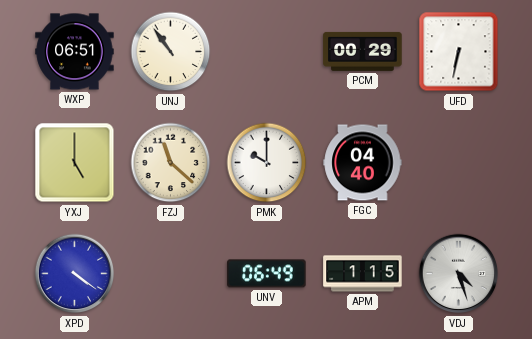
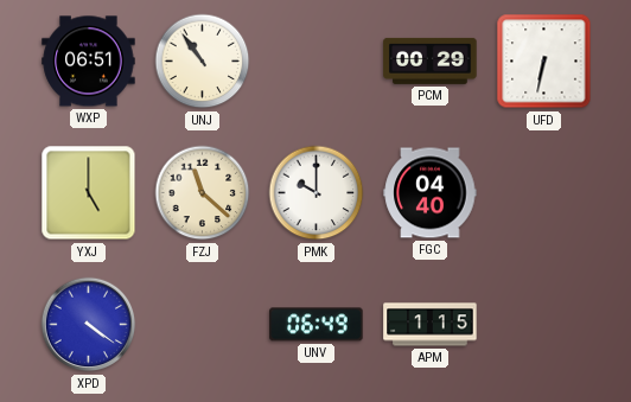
VDJ: 4:27 -> none
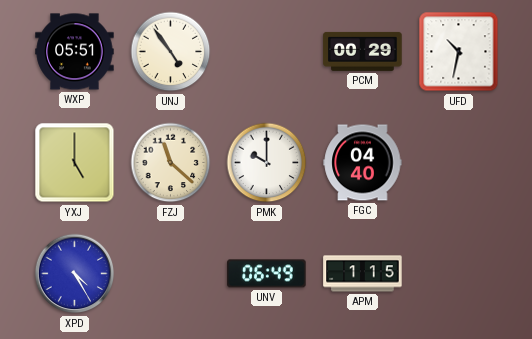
WXP: 06:51 -> 05:51
UNJ: 10:54 -> 4:54
UFD: 6:32 -> 10:32
XPD: 4:21 -> 4:25
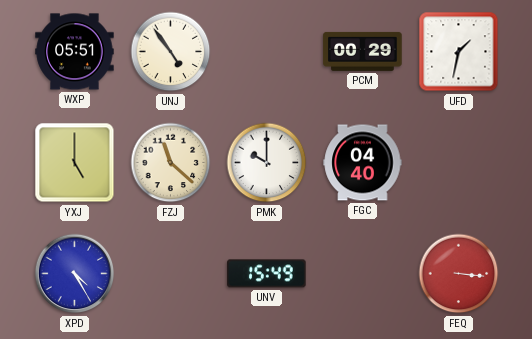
UFD: 10:32 -> 1:32
UNV: 06:49 -> 15:49
APM: 1:15 -> none
FEQ: none -> 3:16
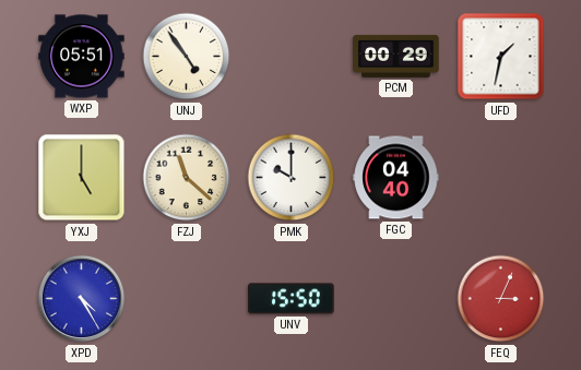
UNV: 15:49 -> 15:50
FEQ: 3:16 -> 3:04
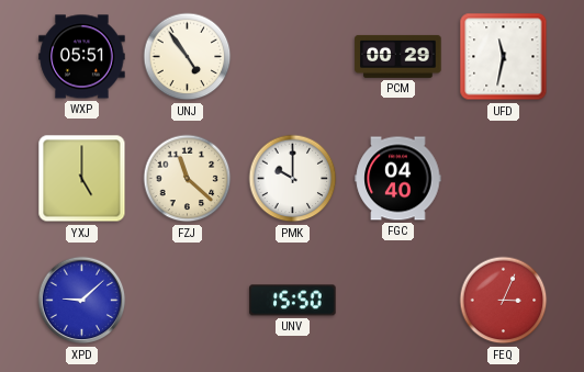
UFD: 1:32 -> 11:32
XPD: 4:25 -> 9:08
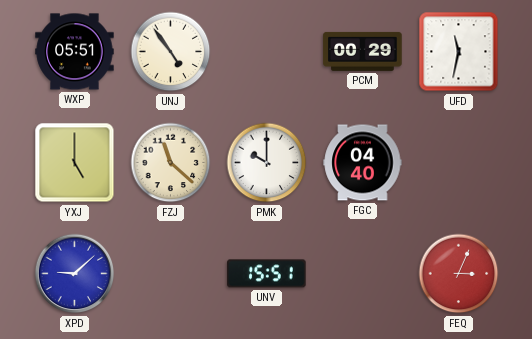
UNV: 15:50 -> 15:51
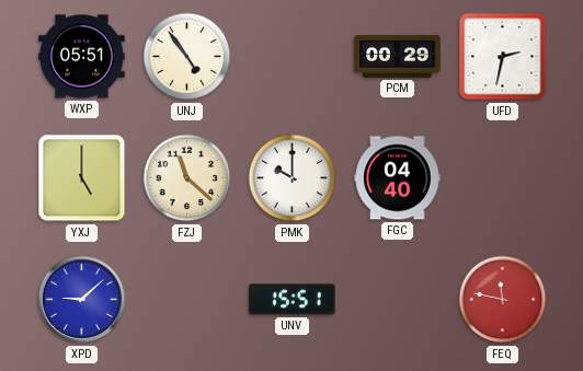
UFD: 11:32 -> 2:32
FEQ: 3:04 -> 11:47
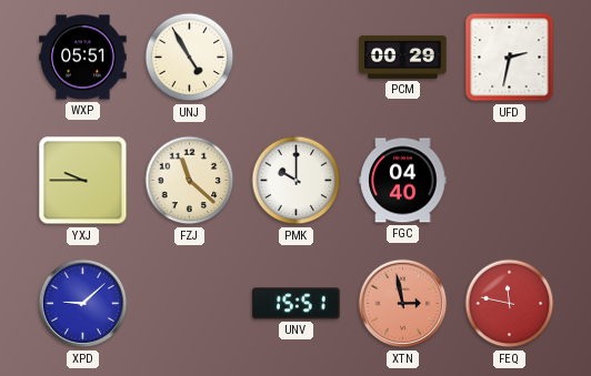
UNJ: 4:54 -> 4:55
YXJ: 5:00 -> 9:45
XTN: none -> 2:58
